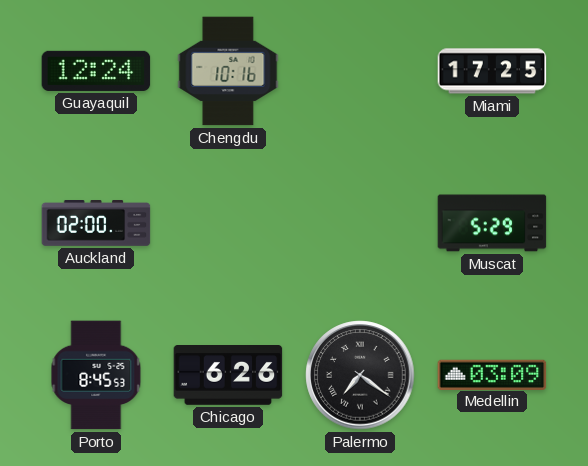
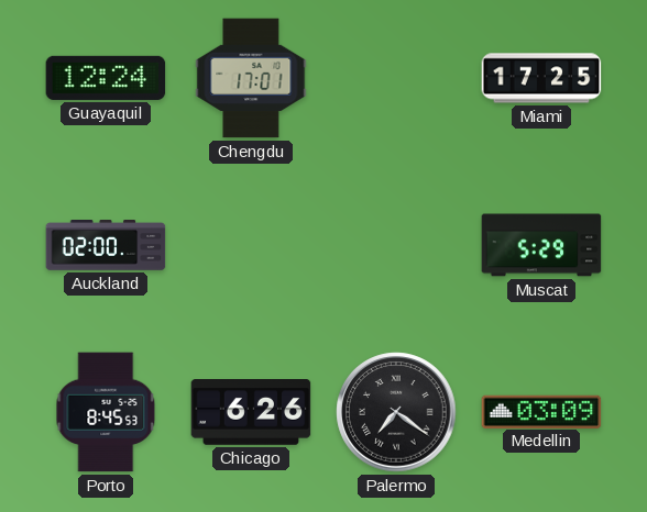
Chengdu: 10:16 -> 17:01
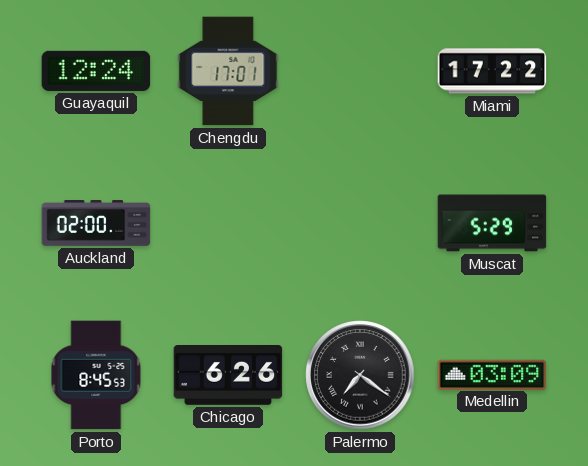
Miami: 17:25 -> 17:22
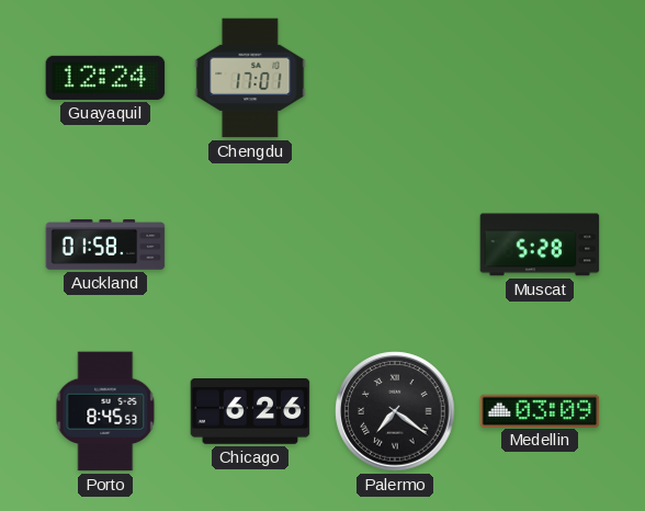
Miami: 17:22 -> none
Auckland: 02:00 -> 01:58
Muscat: 5:29 -> 5:28
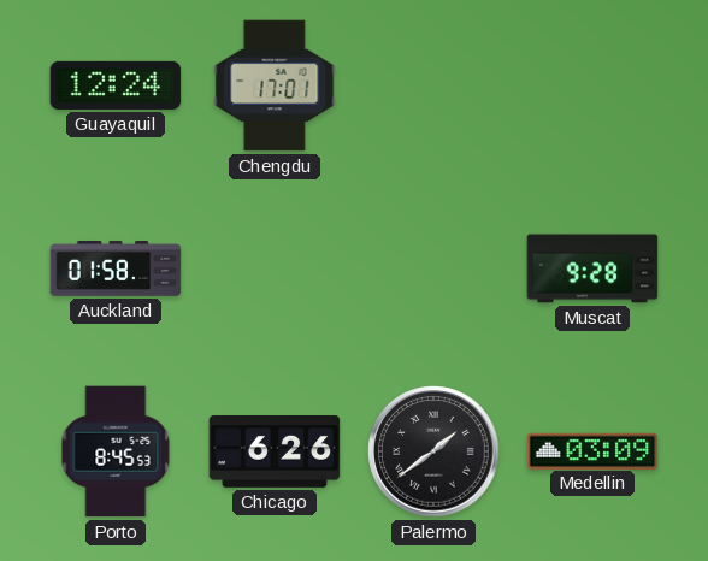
Muscat: 5:28 -> 9:28
Palermo: 7:21 -> 1:39
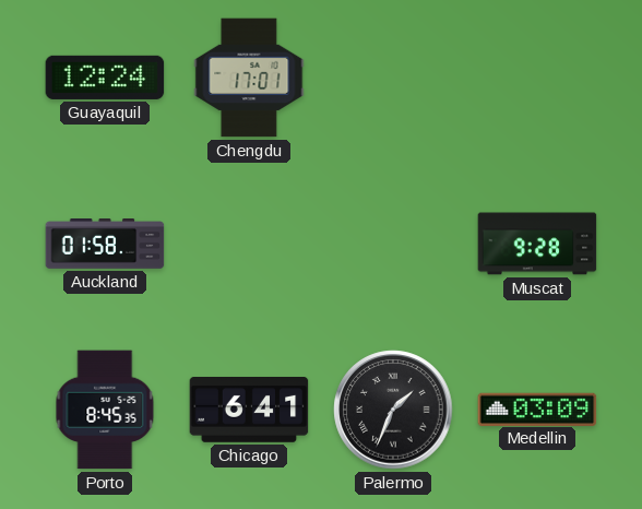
Porto: 8:45:53 -> 8:45:35
Chicago: 6:26 -> 6:41
Palermo: 1:39 -> 1:34
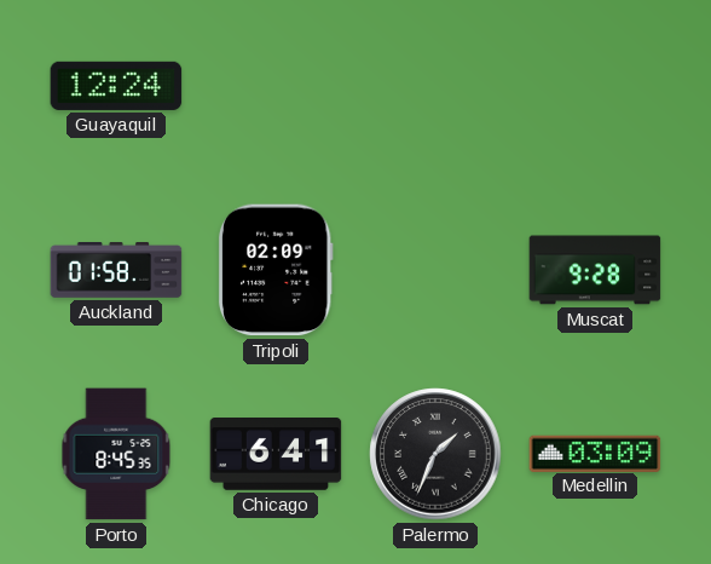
Chengdu: 17:01 -> none
Tripoli: none -> 02:09
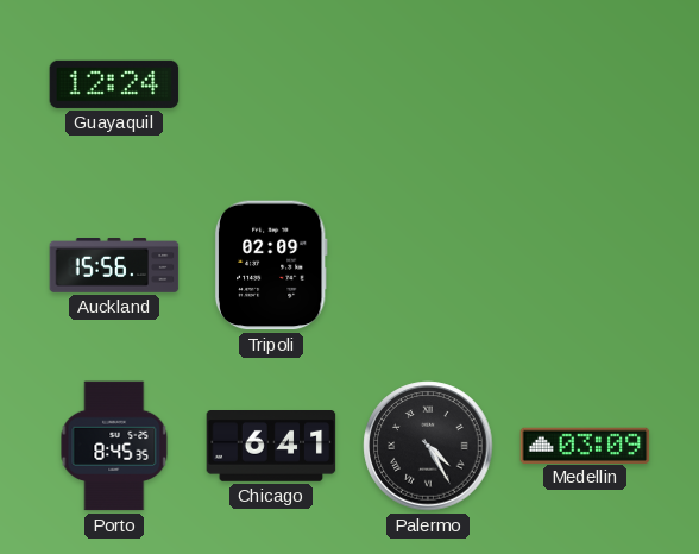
Auckland: 01:58 -> 15:56
Muscat: 9:28 -> none
Palermo: 1:34 -> 4:25
